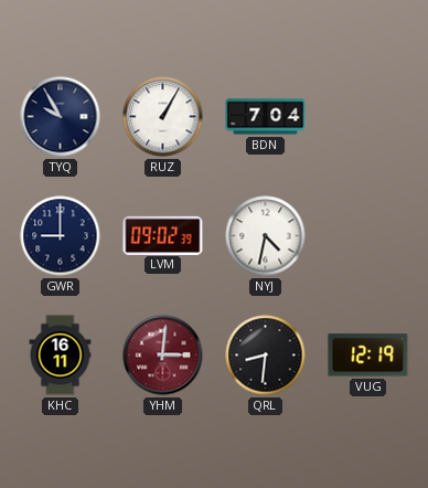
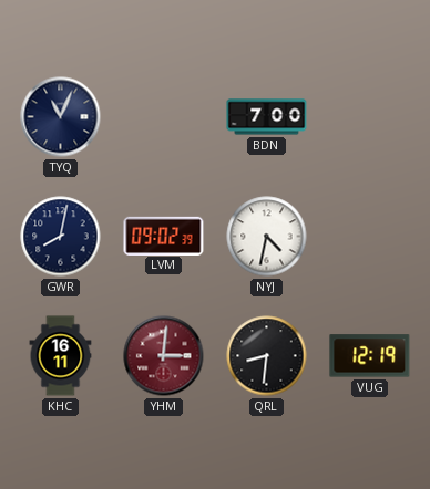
TYQ: 9:55 -> 11:04
RUZ: 1:05 -> none
BDN: 7:04 -> 7:00
GWR: 9:00 -> 8:02
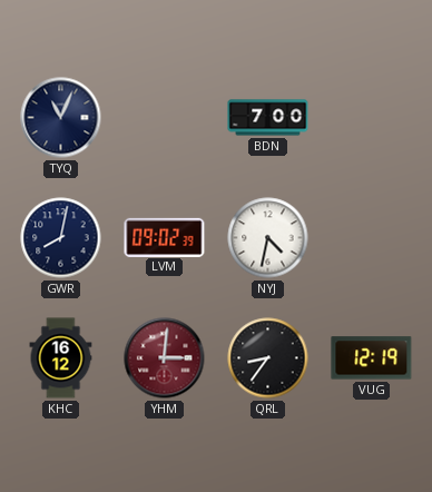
KHC: 16:11 -> 16:12
QRL: 8:31 -> 8:36
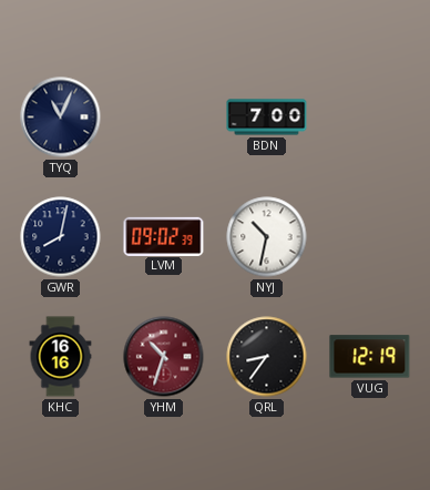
NYJ: 4:32 -> 10:32
KHC: 16:12 -> 16:16
YHM: 3:01 -> 10:33
